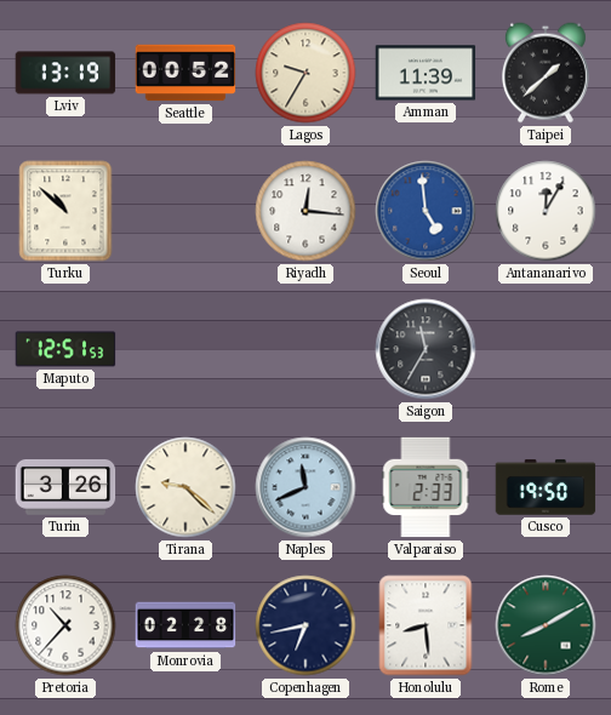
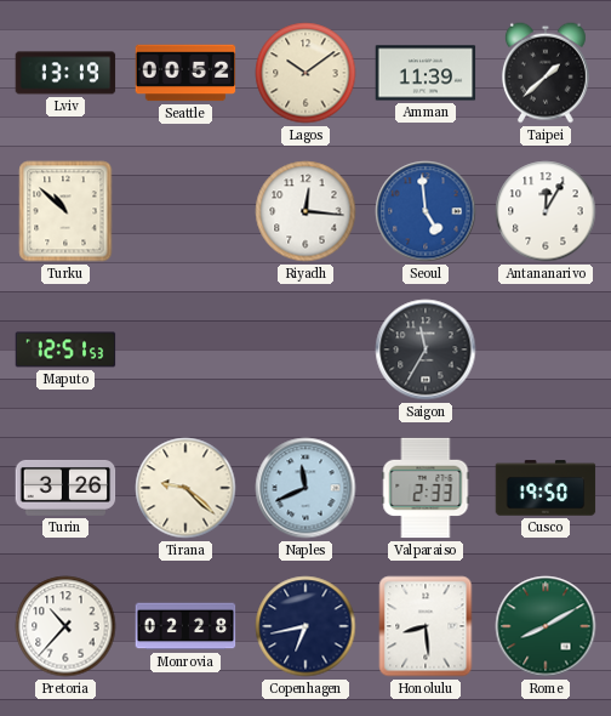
Lagos: 9:35 -> 10:09
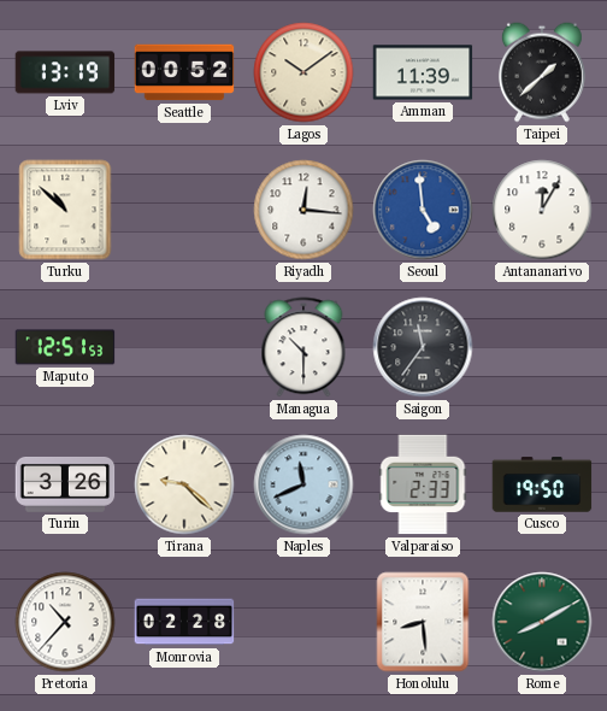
Managua: none -> 10:30
Saigon: 11:35 -> 11:36
Copenhagen: 6:43 -> none
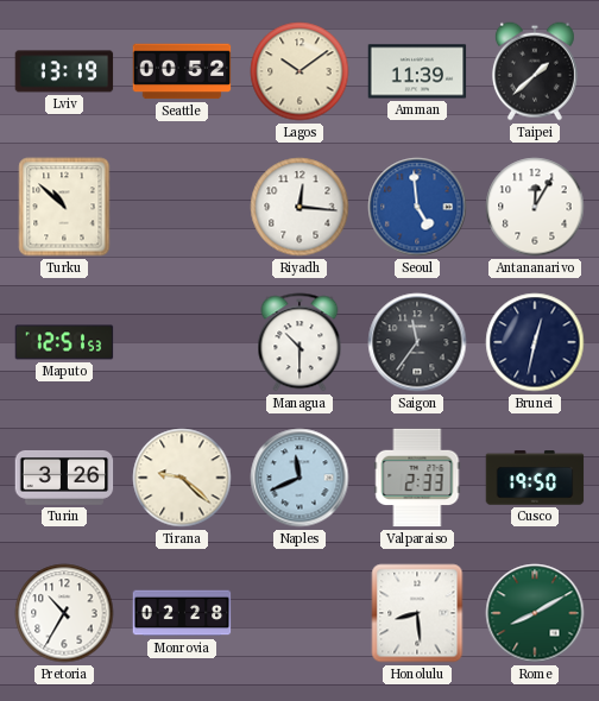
Brunei: none -> 12:32
Pretoria: 10:37 -> 10:35
